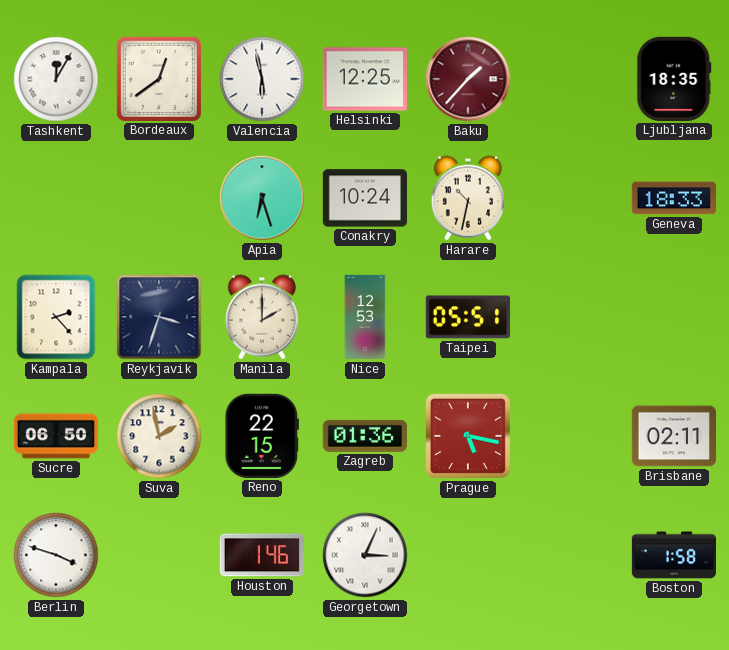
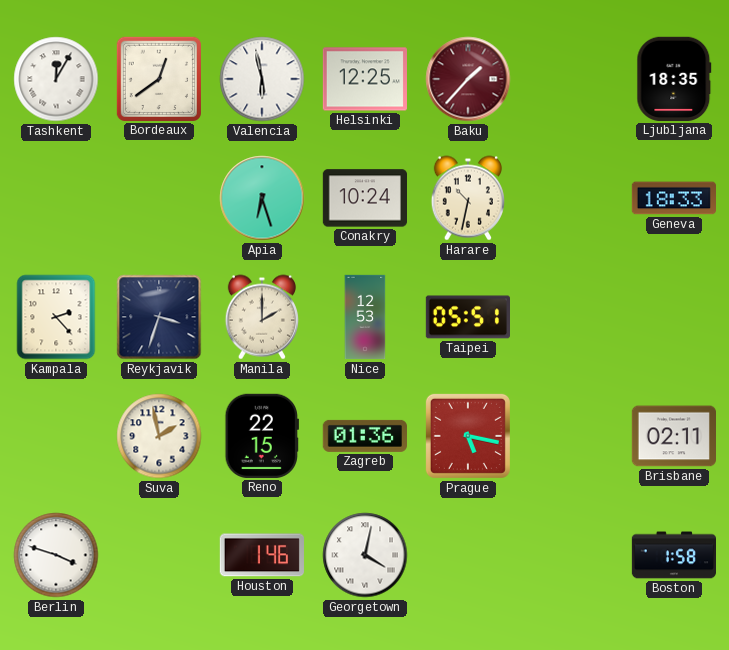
Sucre: 06:50 -> none
Georgetown: 3:04 -> 4:02
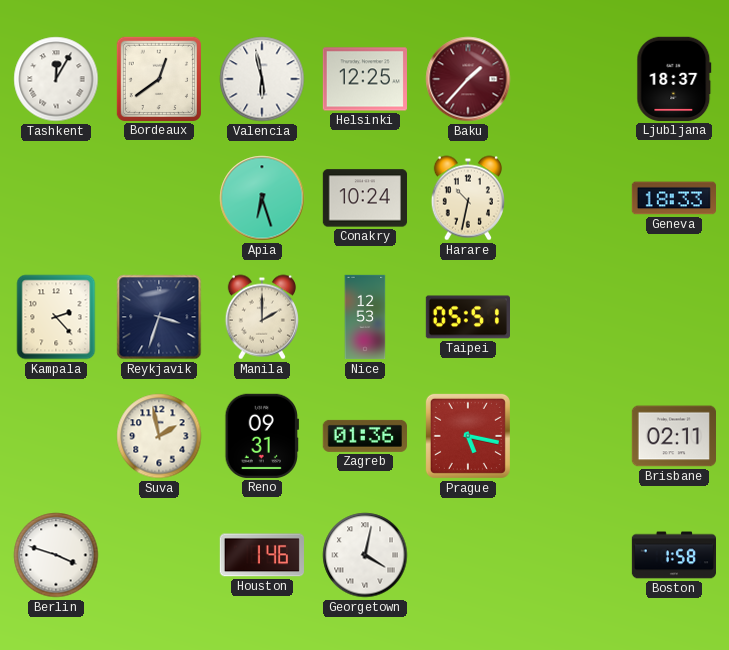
Ljubljana: 18:35 -> 18:37
Reno: 22:15 -> 09:31
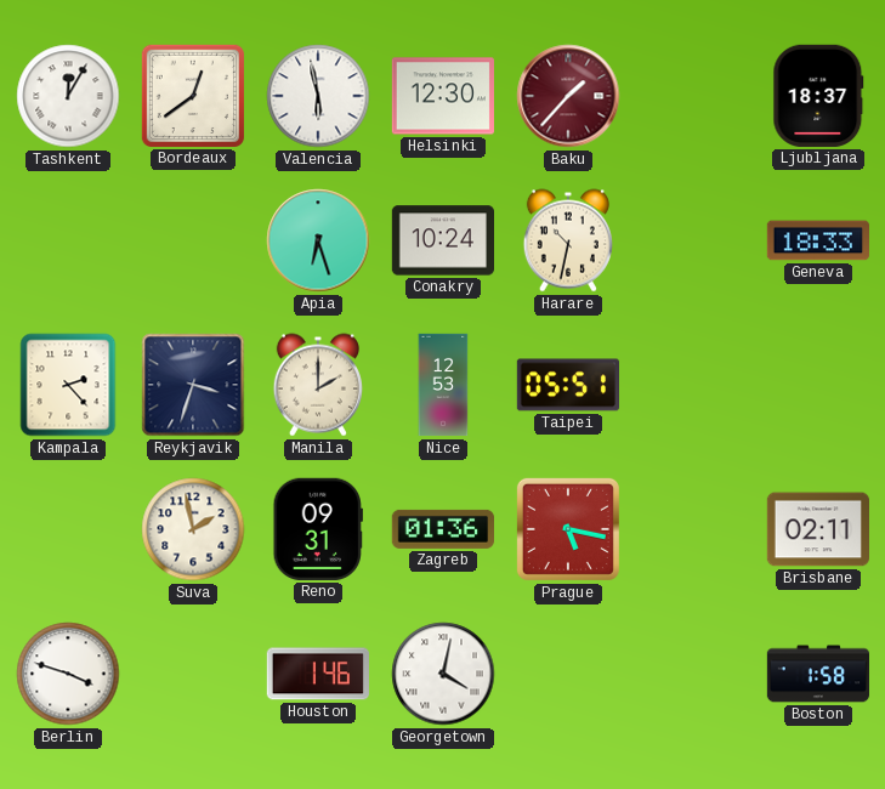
Helsinki: 12:25 -> 12:30
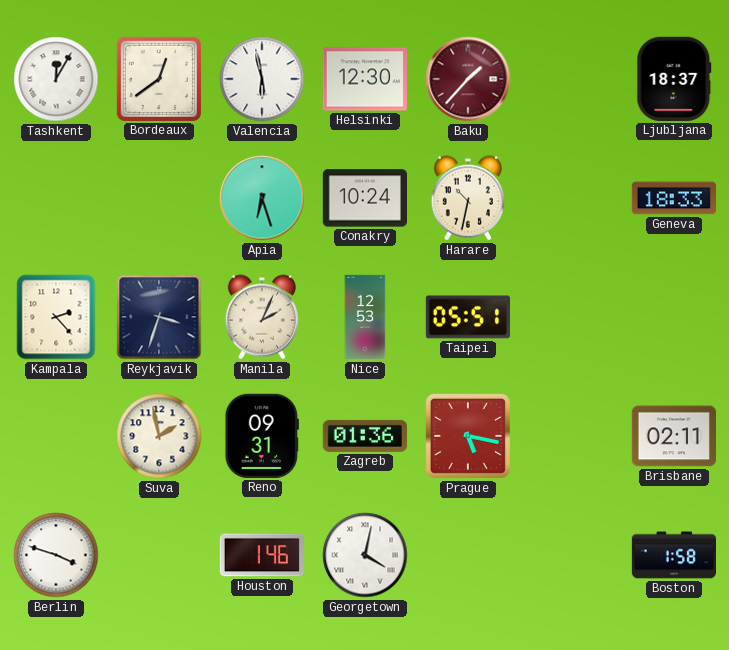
Manila: 2:00 -> 2:04
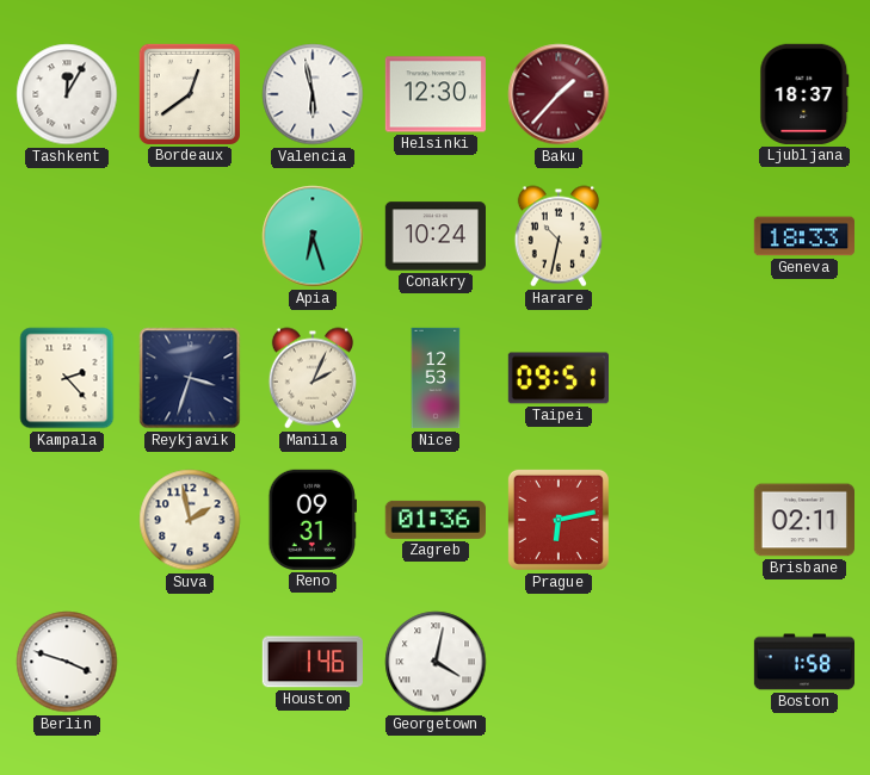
Taipei: 05:51 -> 09:51
Prague: 5:17 -> 6:13
